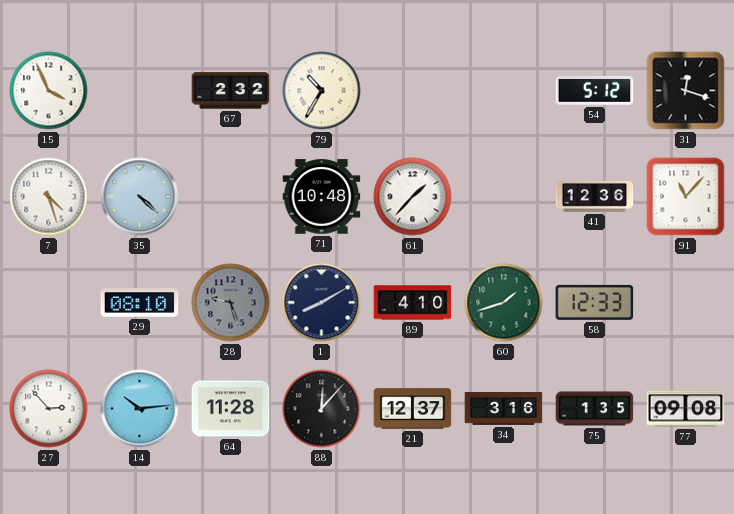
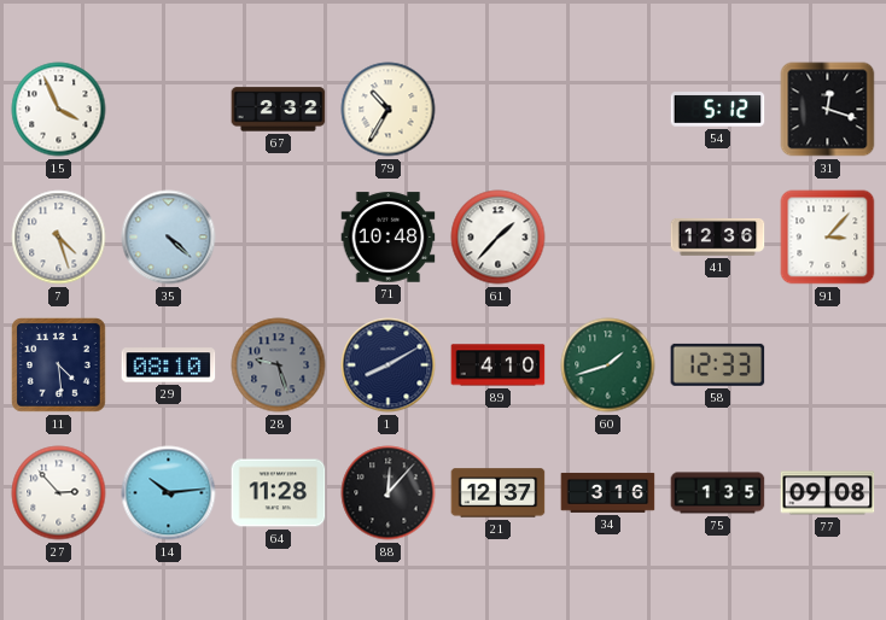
91: 11:07 -> 3:07
11: none -> 4:29
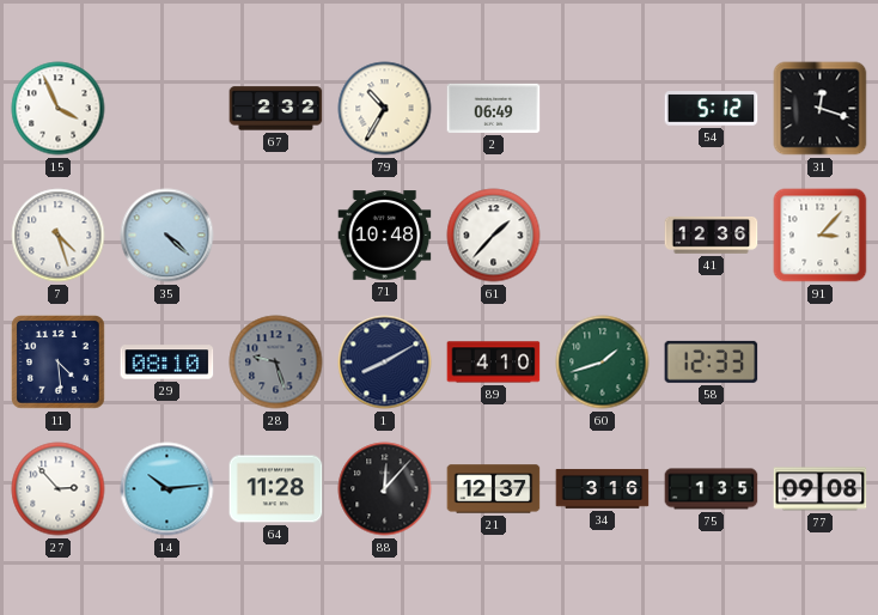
2: none -> 06:49
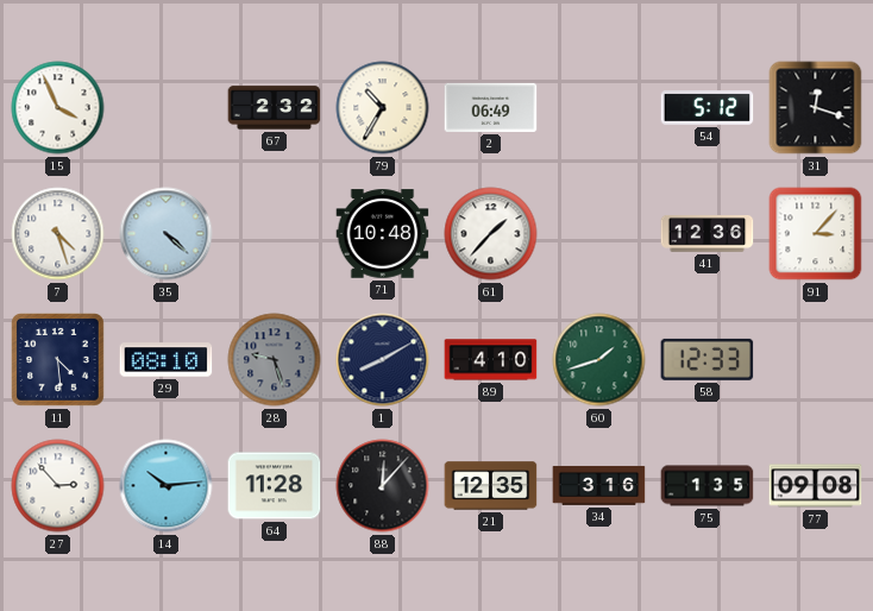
21: 12:37 -> 12:35
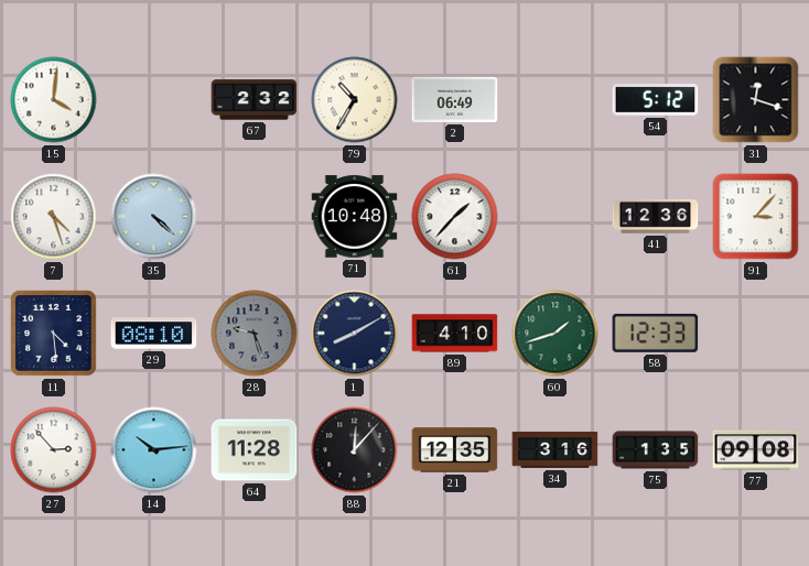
15: 3:56 -> 4:01
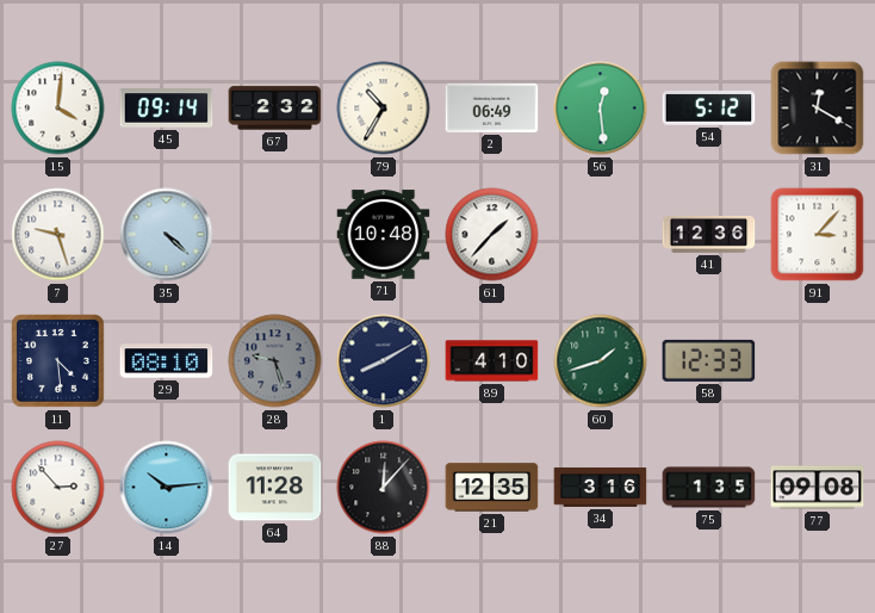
45: none -> 09:14
56: none -> 12:29
31: 12:18 -> 12:20
7: 4:27 -> 9:27
